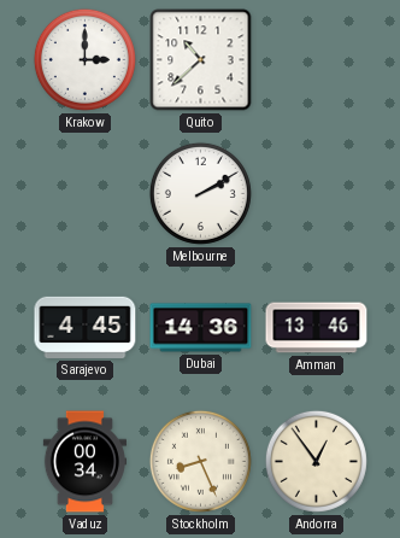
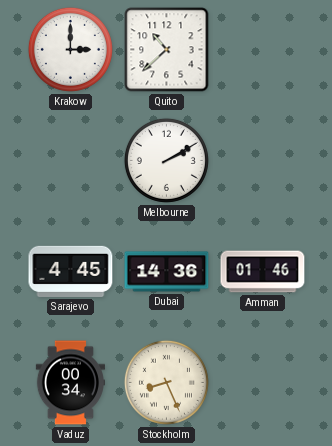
Amman: 13:46 -> 01:46
Andorra: 12:54 -> none
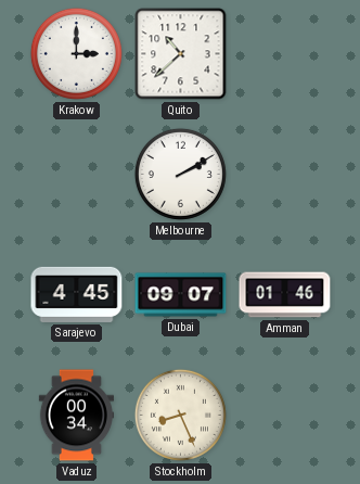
Dubai: 14:36 -> 09:07
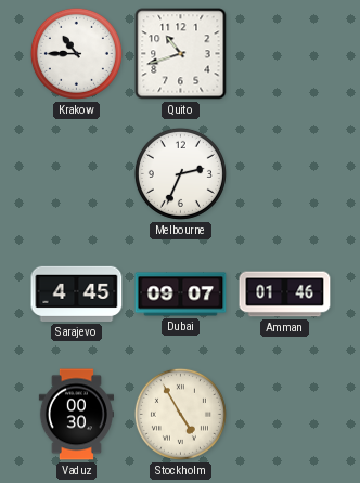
Krakow: 3:00 -> 10:45
Quito: 10:38 -> 10:42
Melbourne: 2:10 -> 2:34
Vaduz: 00:34 -> 00:30
Stockholm: 8:26 -> 4:55
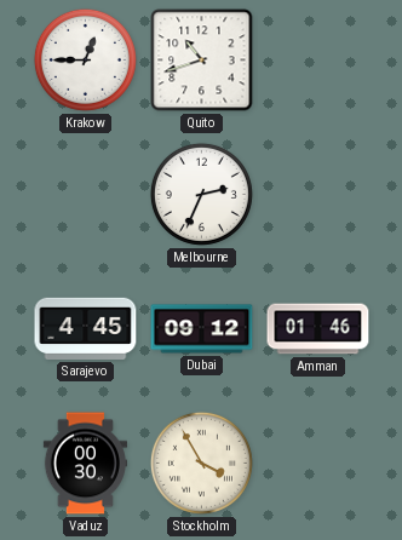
Krakow: 10:45 -> 12:45
Dubai: 09:07 -> 09:12
Stockholm: 4:55 -> 3:55
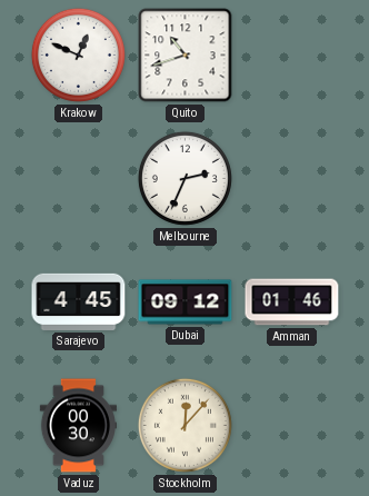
Krakow: 12:45 -> 12:49
Stockholm: 3:55 -> 12:07
